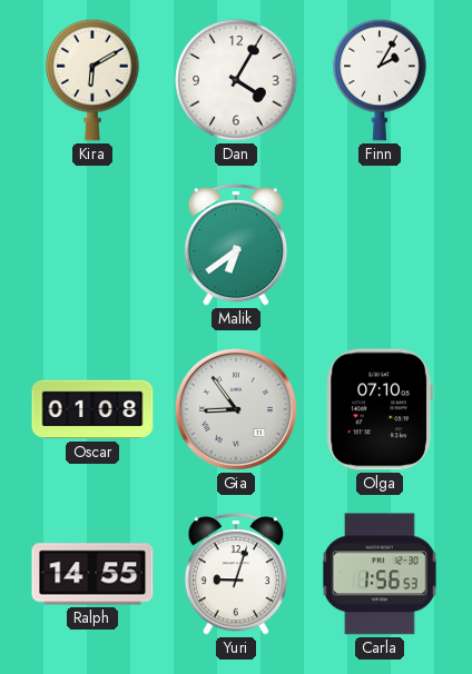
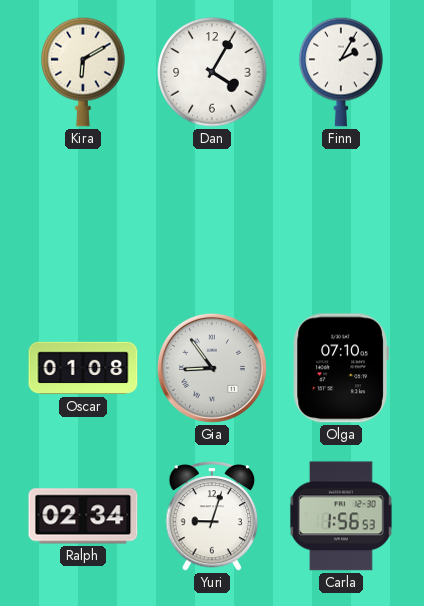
Malik: 6:39 -> none
Ralph: 14:55 -> 02:34
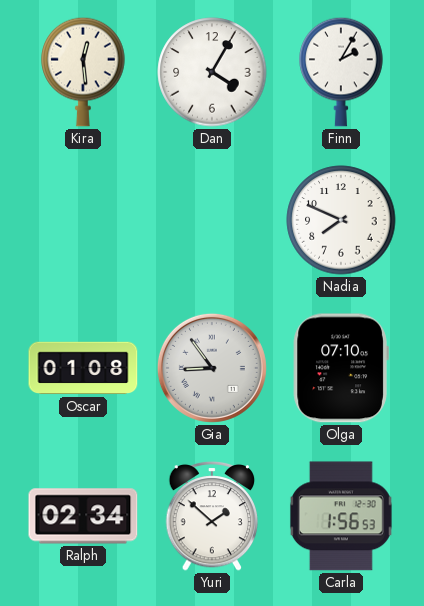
Kira: 6:10 -> 12:29
Nadia: none -> 7:49
Yuri: 9:03 -> 1:52
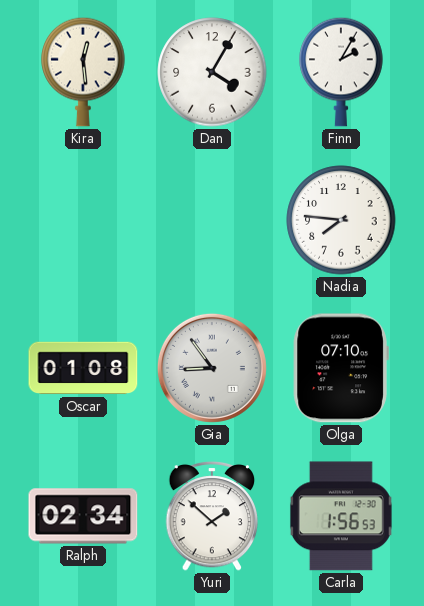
Nadia: 7:49 -> 7:46
